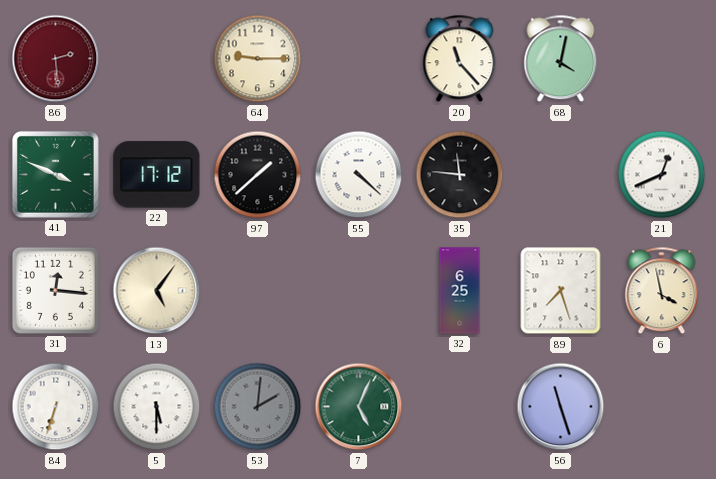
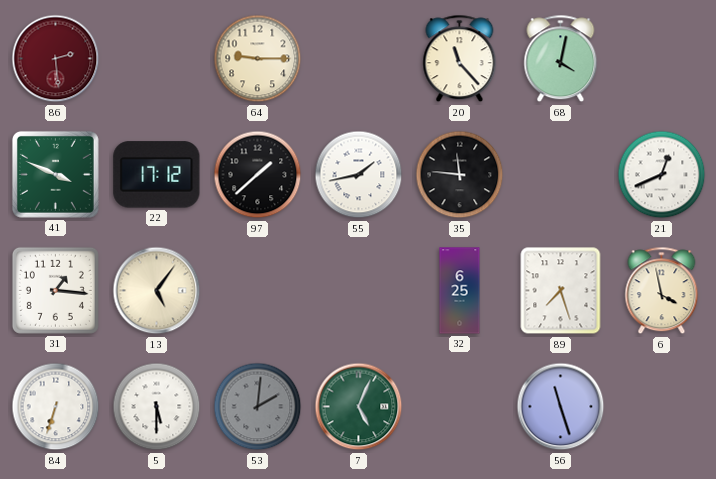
55: 4:22 -> 1:43
31: 12:16 -> 1:16
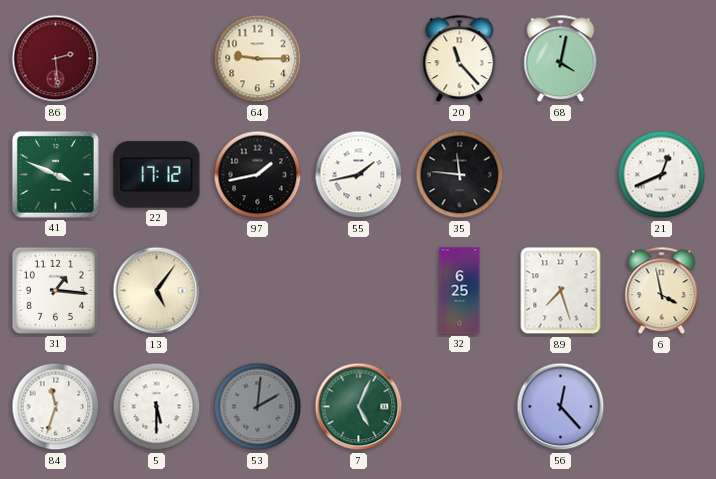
97: 1:38 -> 1:43
84: 6:33 -> 11:33
56: 11:27 -> 12:23
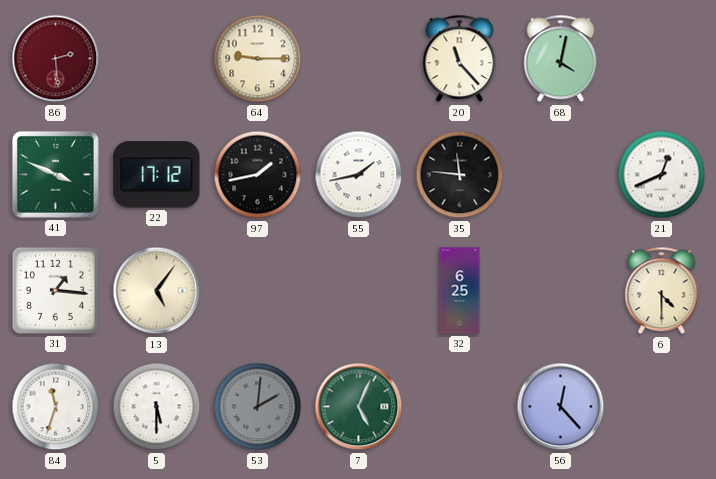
89: 7:27 -> none
6: 3:58 -> 4:30
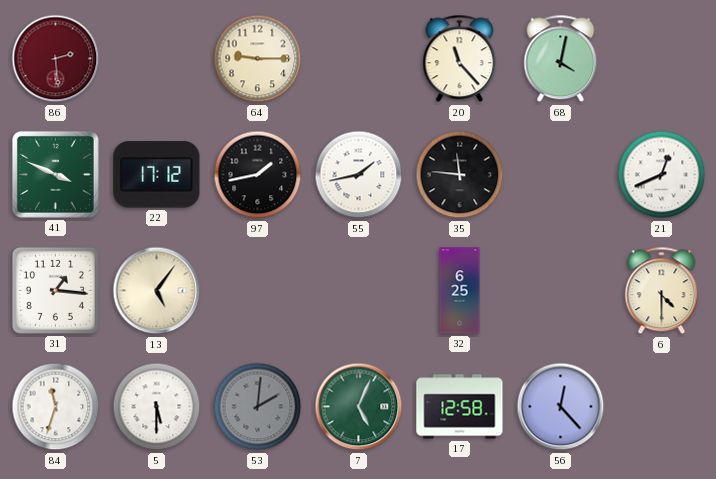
17: none -> 12:58
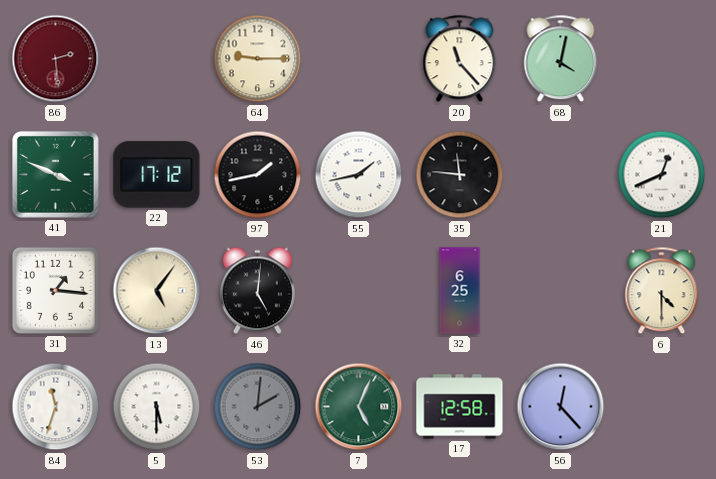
46: none -> 5:01
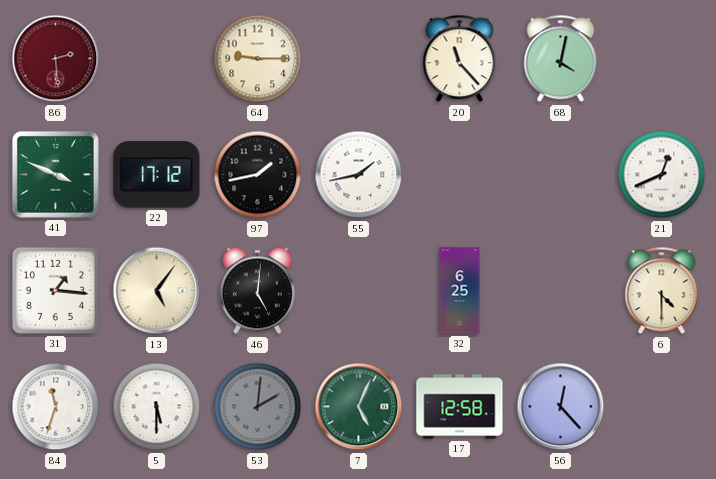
35: 11:46 -> none
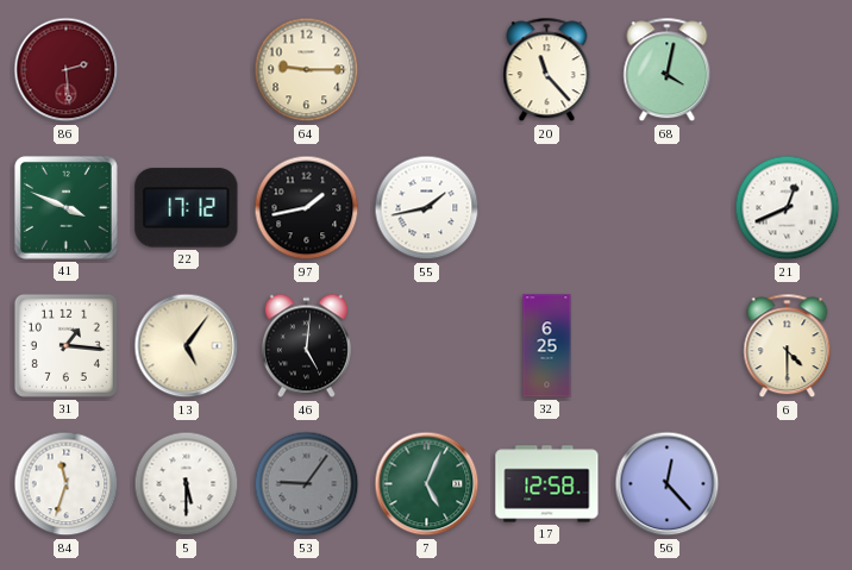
53: 2:01 -> 9:06
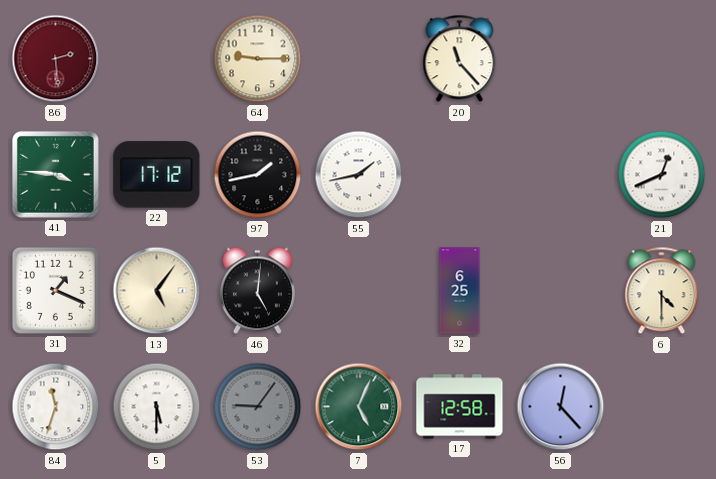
68: 4:02 -> none
41: 3:49 -> 3:46
31: 1:16 -> 1:19
